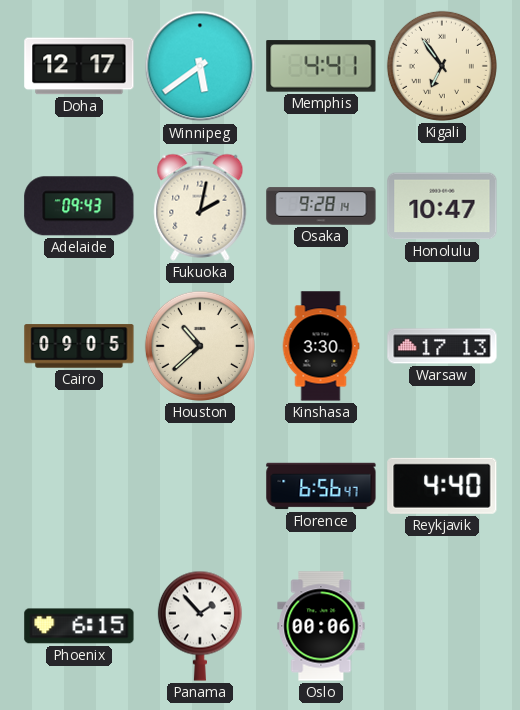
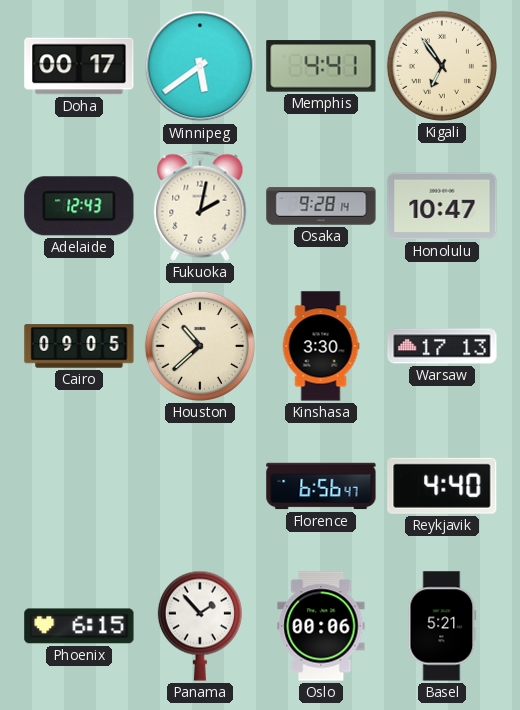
Doha: 12:17 -> 00:17
Adelaide: 09:43 -> 12:43
Basel: none -> 5:21
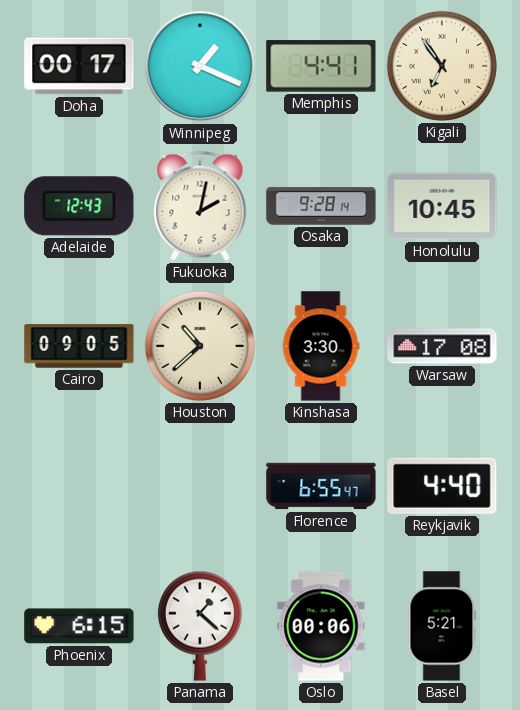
Winnipeg: 5:39 -> 1:19
Honolulu: 10:47 -> 10:45
Warsaw: 17:13 -> 17:08
Florence: 6:56 -> 6:55
Panama: 1:53 -> 1:22
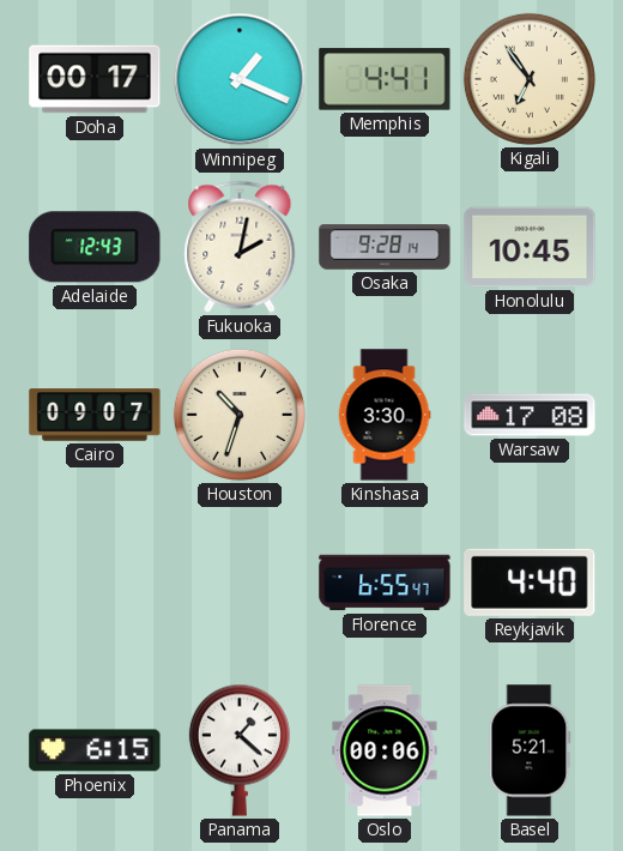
Cairo: 09:05 -> 09:07
Houston: 10:38 -> 10:33
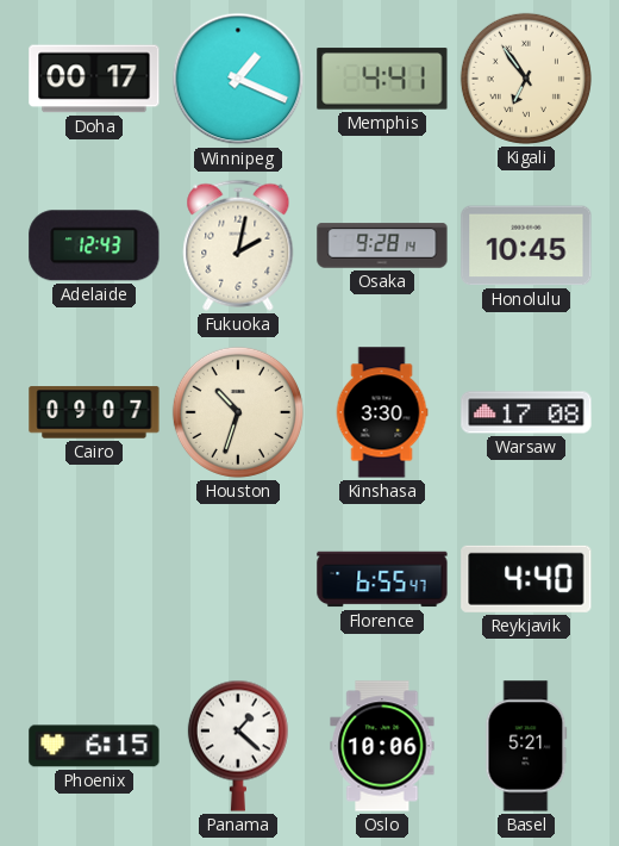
Oslo: 00:06 -> 10:06
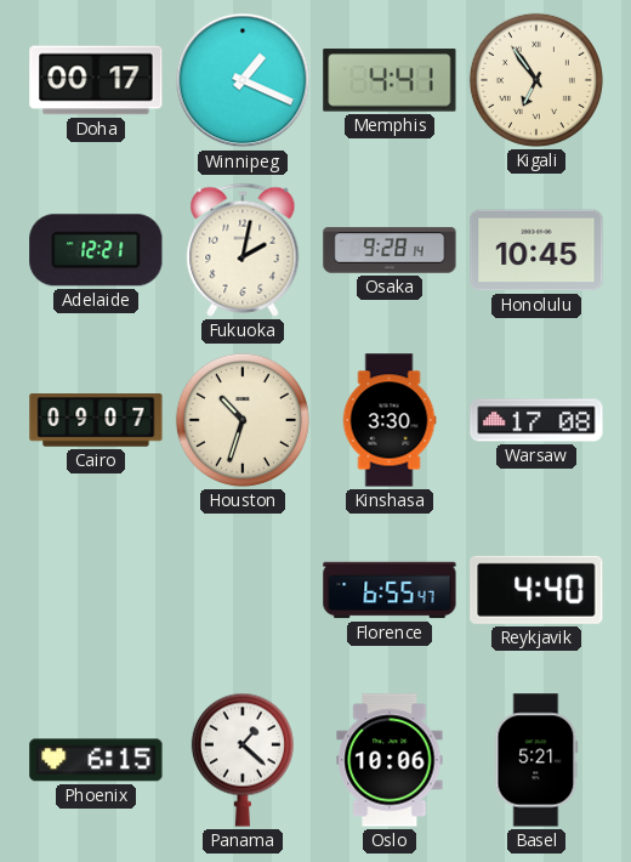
Adelaide: 12:43 -> 12:21
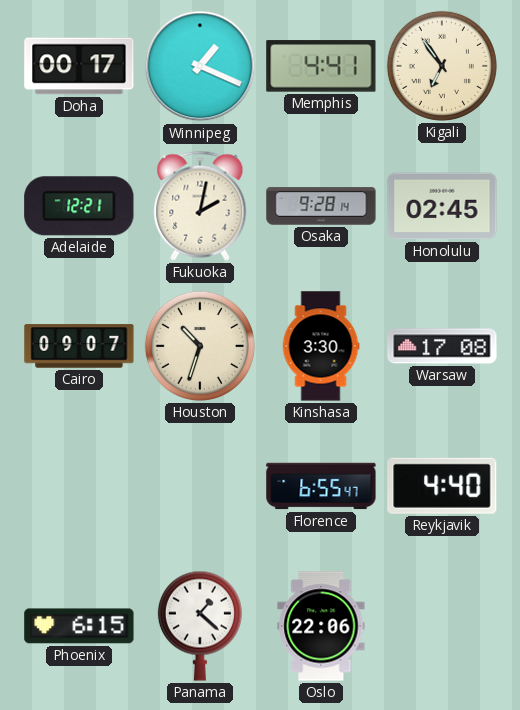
Honolulu: 10:45 -> 02:45
Oslo: 10:06 -> 22:06
Basel: 5:21 -> none
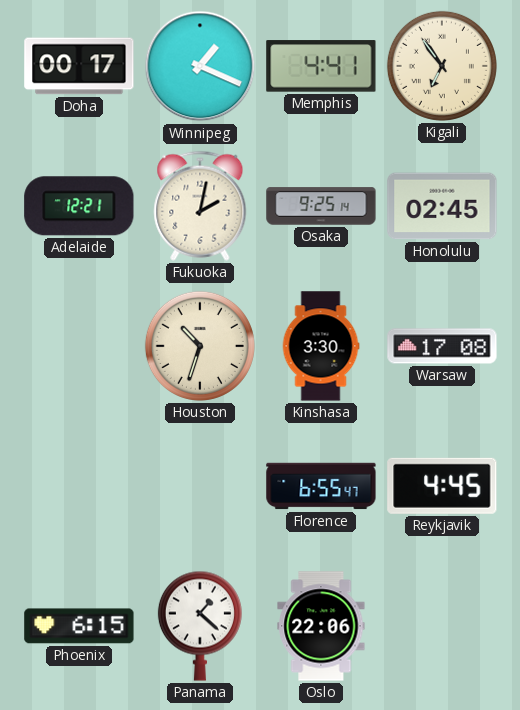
Osaka: 9:28 -> 9:25
Cairo: 09:07 -> none
Reykjavik: 4:40 -> 4:45
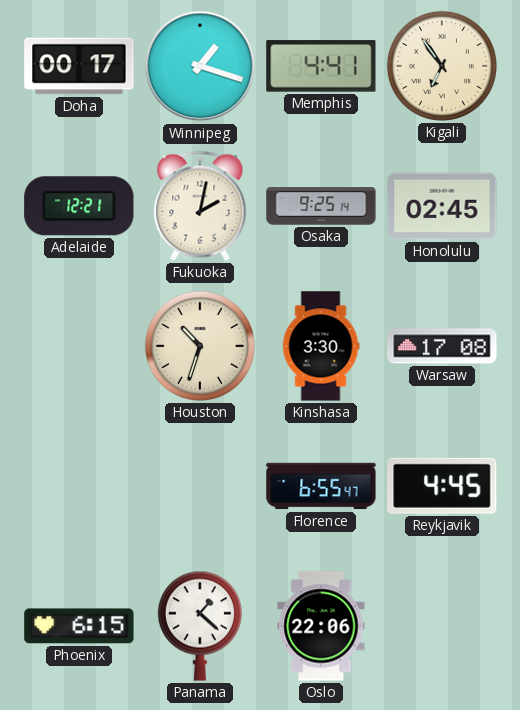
Winnipeg: 1:19 -> 1:18
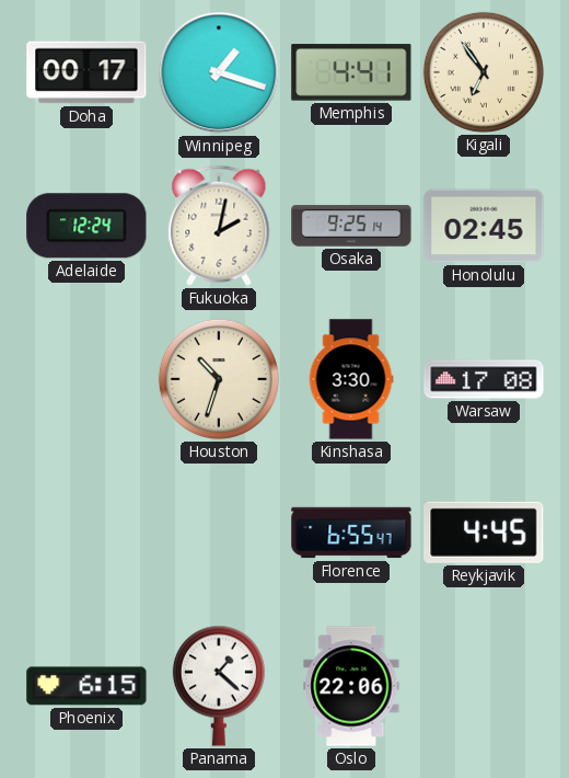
Adelaide: 12:21 -> 12:24
